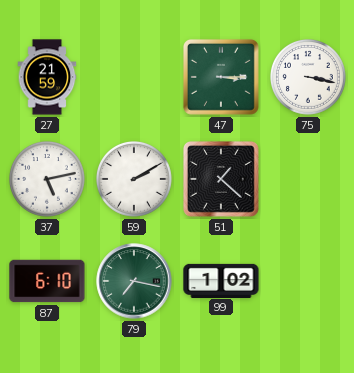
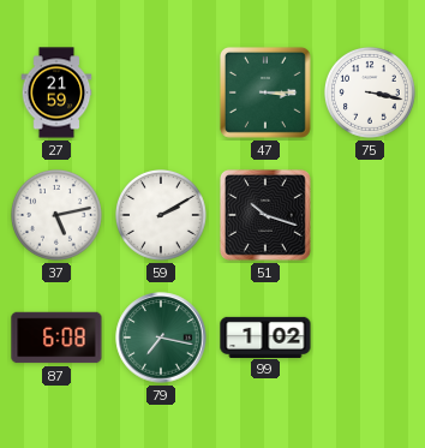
51: 1:22 -> 10:18
87: 6:10 -> 6:08
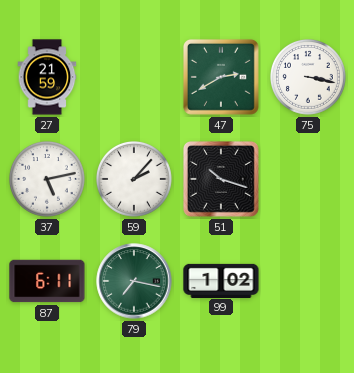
47: 3:15 -> 2:40
59: 2:10 -> 2:07
87: 6:08 -> 6:11
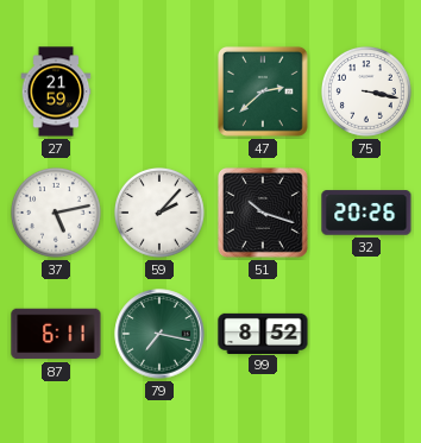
47: 2:40 -> 2:38
32: none -> 20:26
99: 1:02 -> 8:52
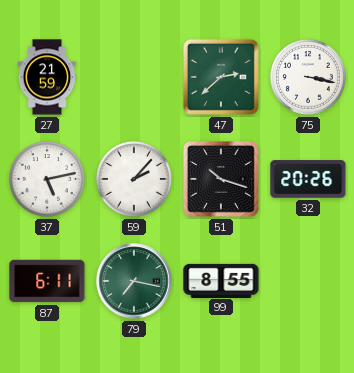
99: 8:52 -> 8:55
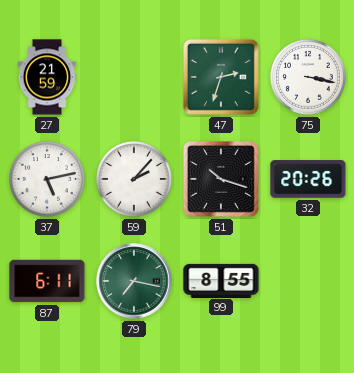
47: 2:38 -> 2:33
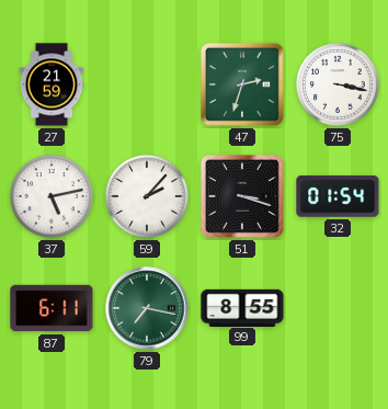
51: 10:18 -> 3:18
32: 20:26 -> 01:54
